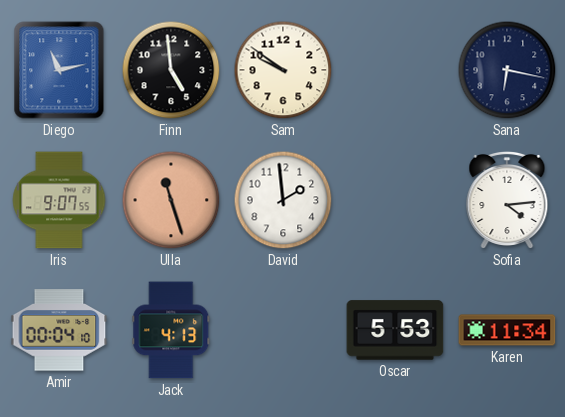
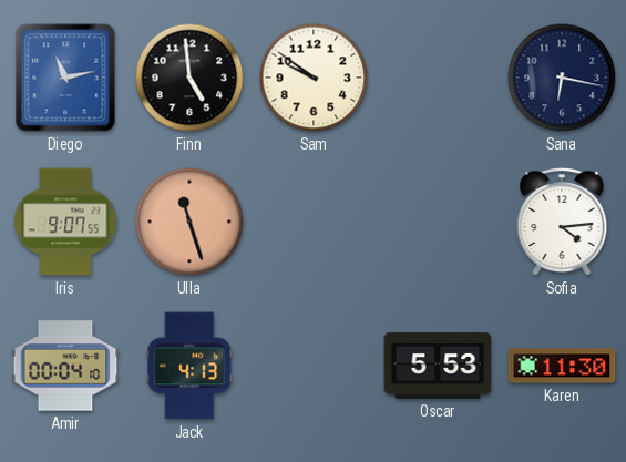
David: 1:59 -> none
Karen: 11:34 -> 11:30
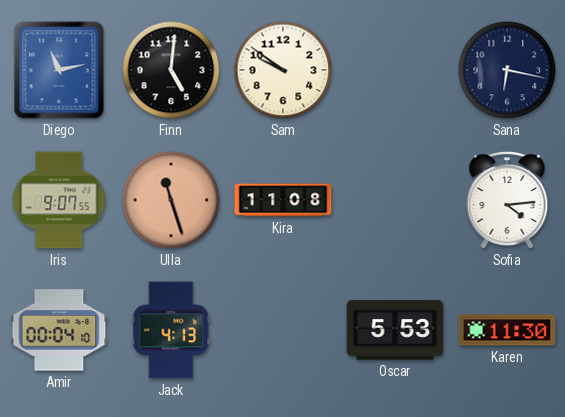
Finn: 4:59 -> 5:01
Kira: none -> 11:08
